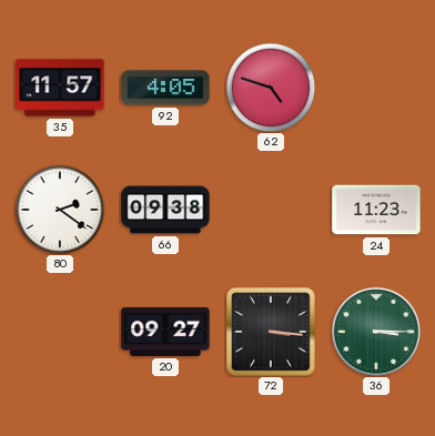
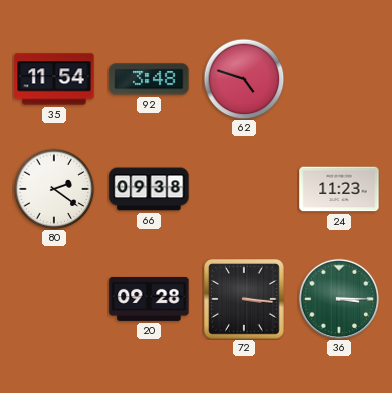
35: 11:57 -> 11:54
92: 4:05 -> 3:48
20: 09:27 -> 09:28
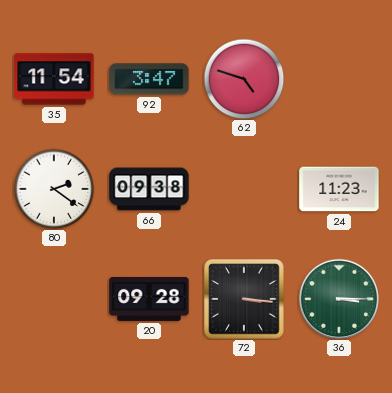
92: 3:48 -> 3:47
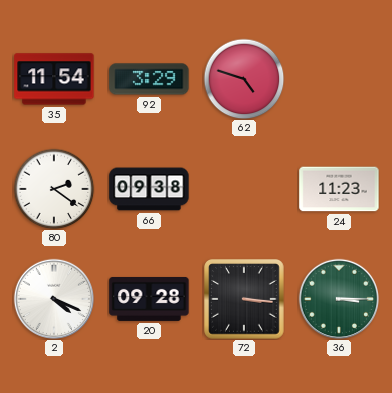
92: 3:47 -> 3:29
2: none -> 4:19
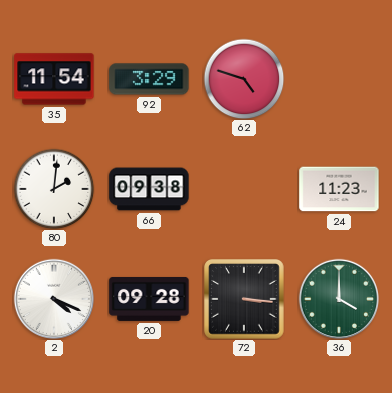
80: 2:21 -> 2:01
36: 3:15 -> 4:00
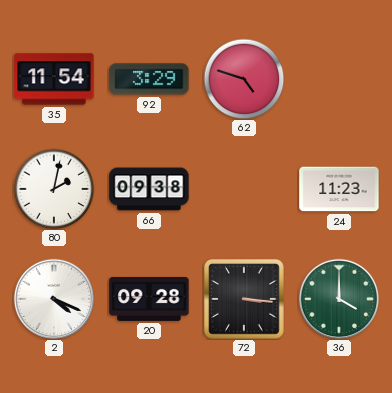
80: 2:01 -> 2:02
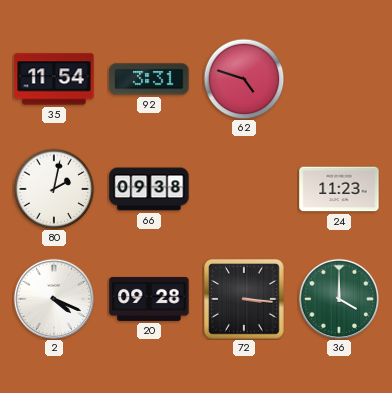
92: 3:29 -> 3:31
